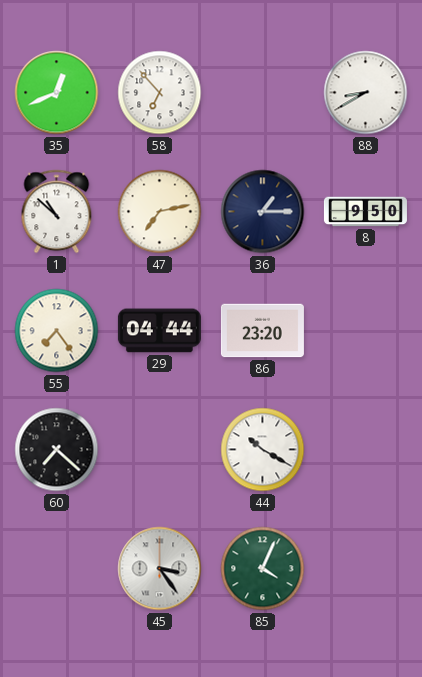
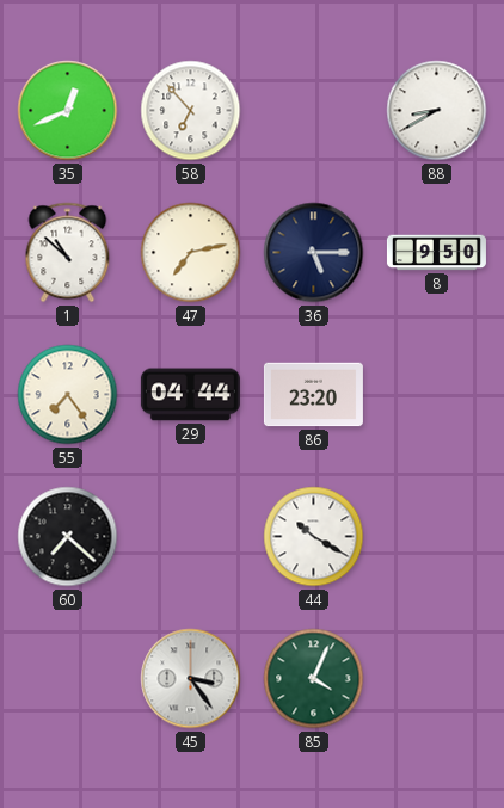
36: 1:15 -> 5:15
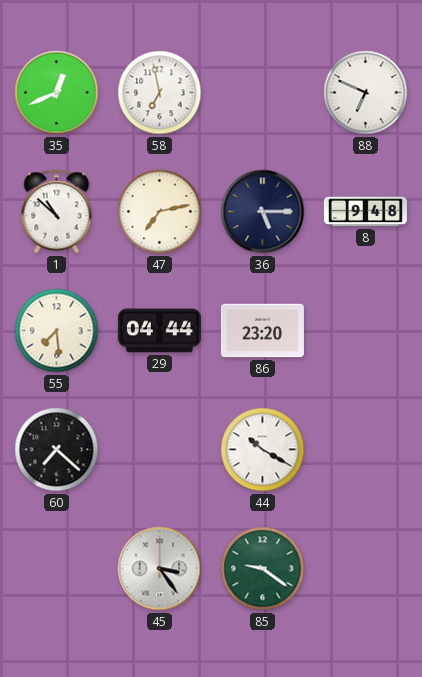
58: 6:53 -> 6:58
88: 8:40 -> 6:49
8: 9:50 -> 9:48
55: 7:24 -> 7:29
85: 4:04 -> 9:21
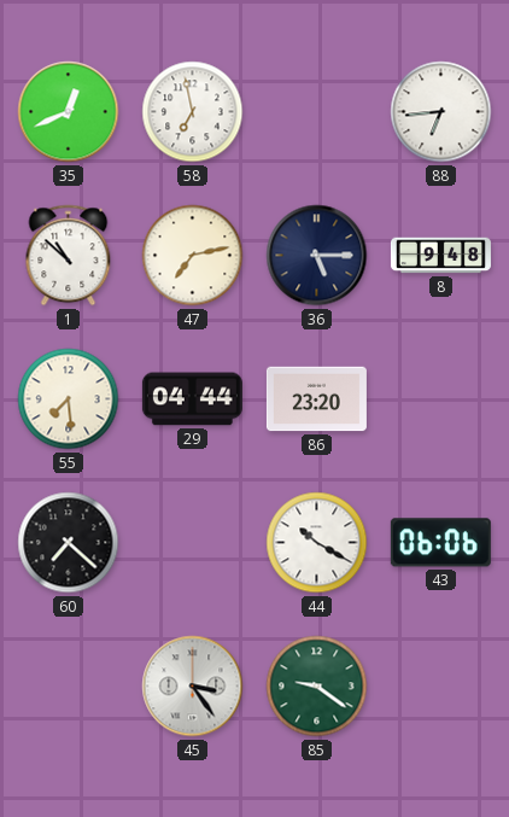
88: 6:49 -> 6:44
43: none -> 06:06
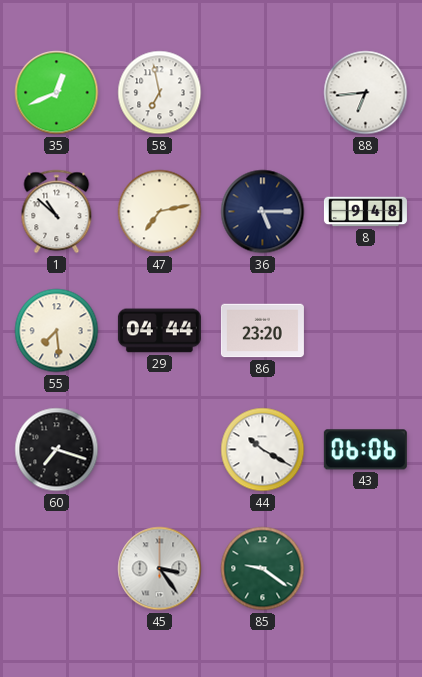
60: 7:22 -> 7:18
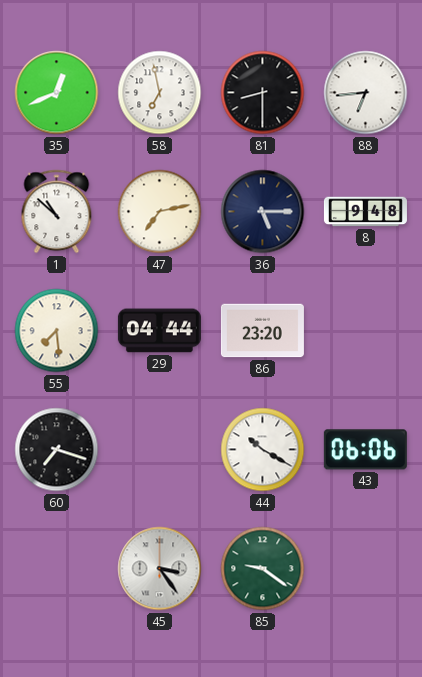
81: none -> 8:30
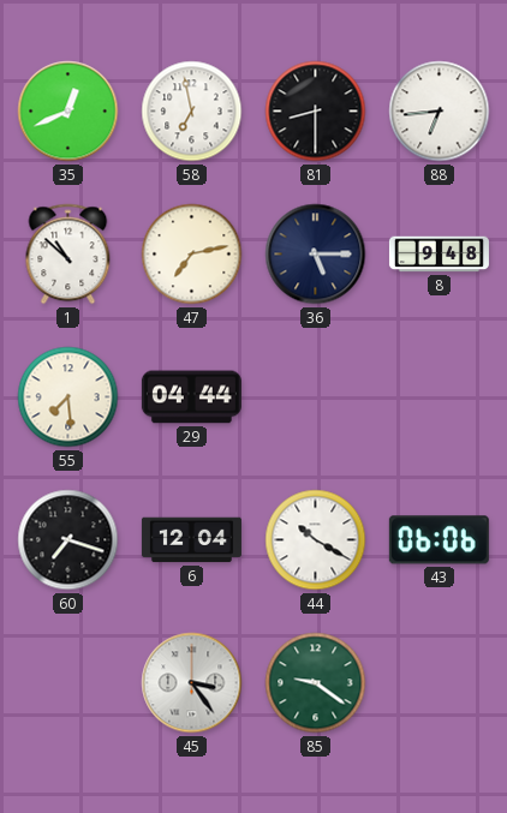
86: 23:20 -> none
6: none -> 12:04
